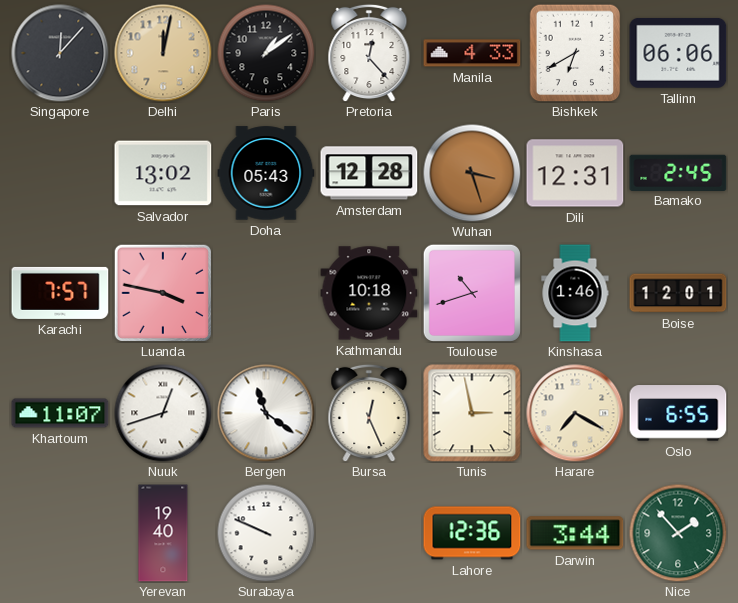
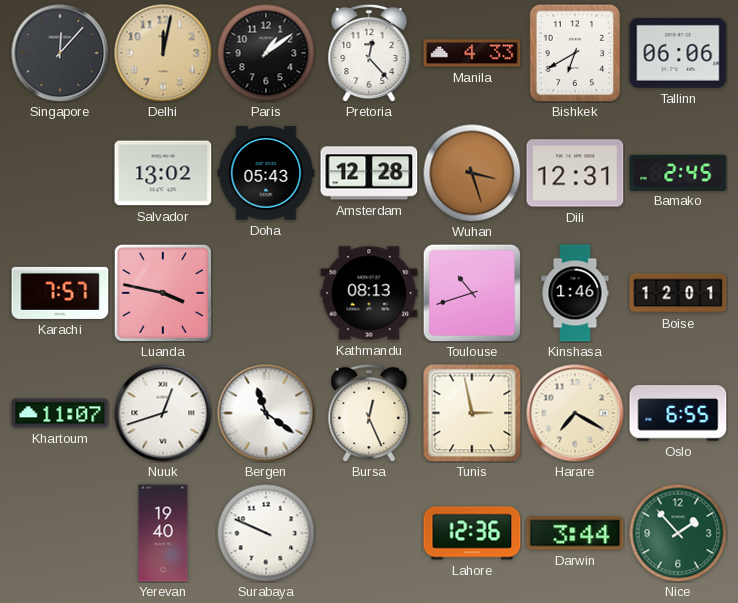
Kathmandu: 10:18 -> 08:13
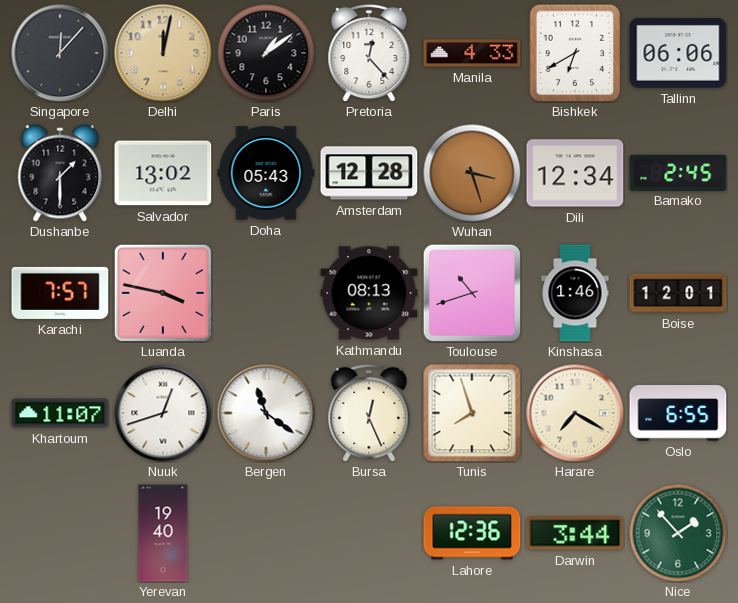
Dushanbe: none -> 1:30
Dili: 12:31 -> 12:34
Tunis: 2:58 -> 7:57
Surabaya: 9:49 -> none
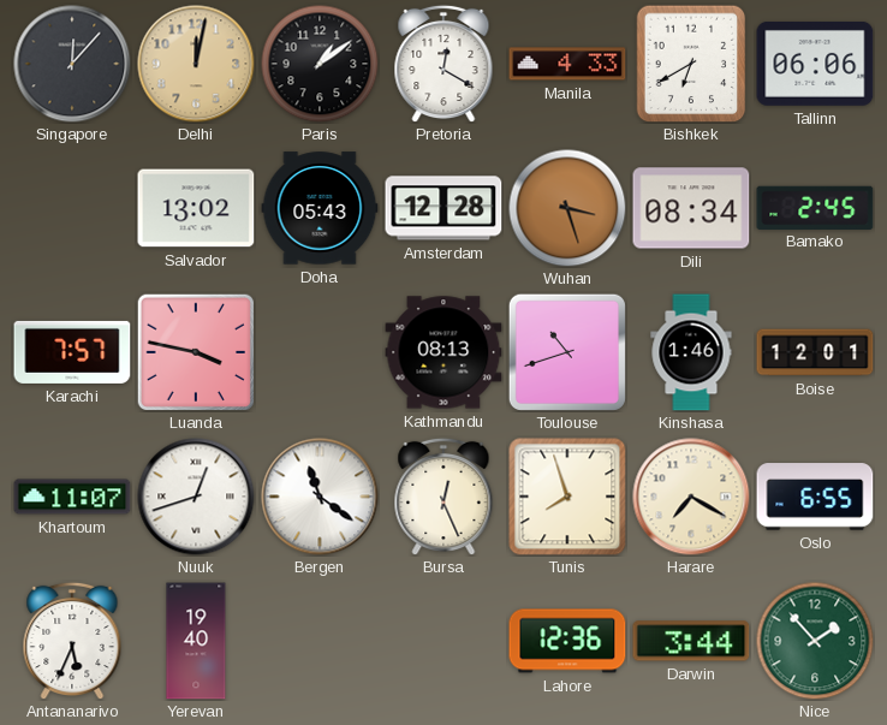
Pretoria: 12:23 -> 12:20
Dushanbe: 1:30 -> none
Dili: 12:34 -> 08:34
Antananarivo: none -> 5:34
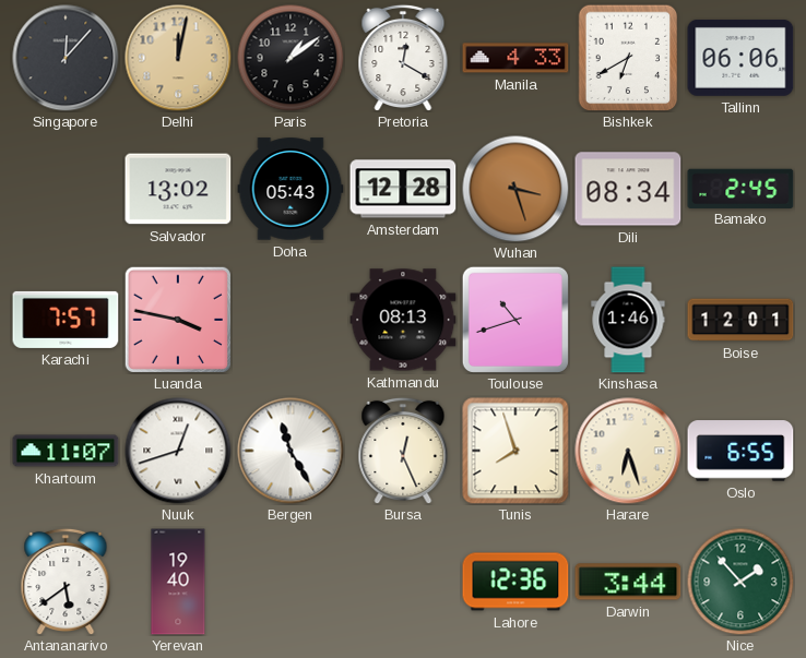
Bergen: 11:21 -> 11:25
Harare: 7:20 -> 6:27
Antananarivo: 5:34 -> 5:39
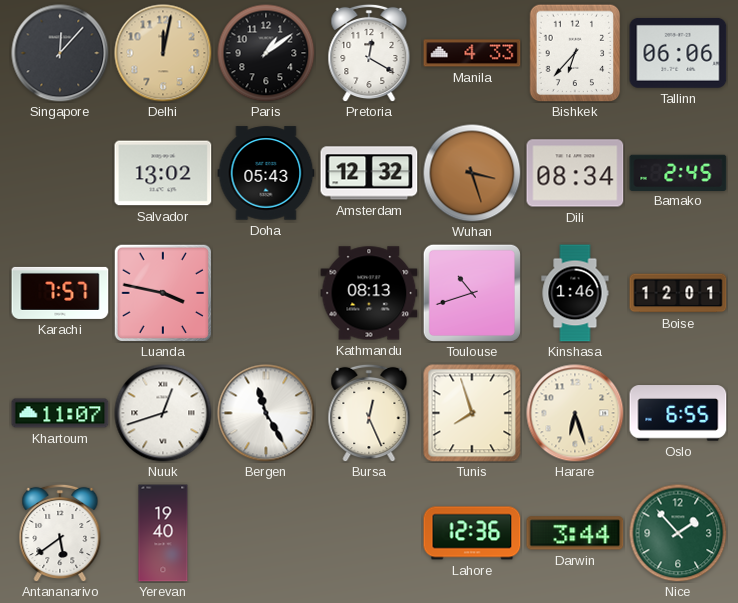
Bishkek: 6:40 -> 6:37
Amsterdam: 12:28 -> 12:32
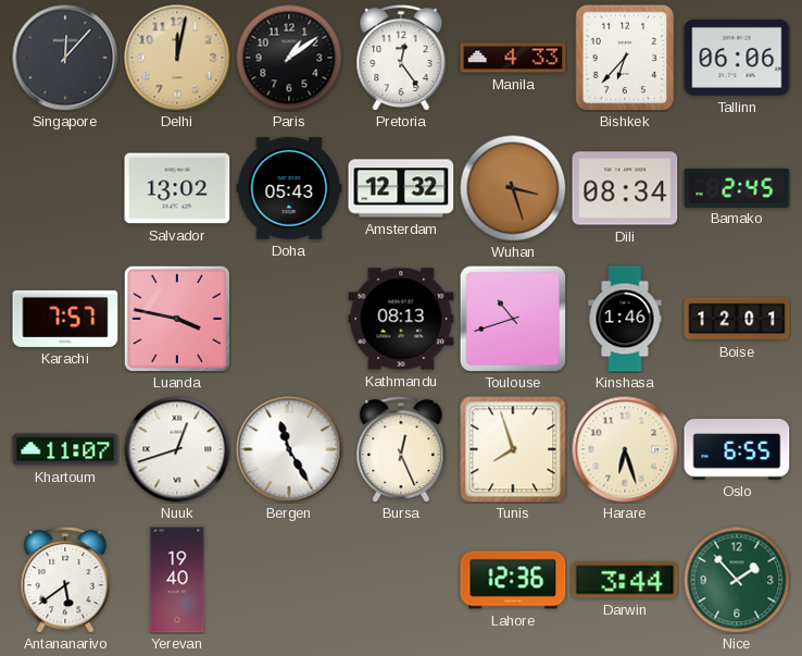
Pretoria: 12:20 -> 12:24
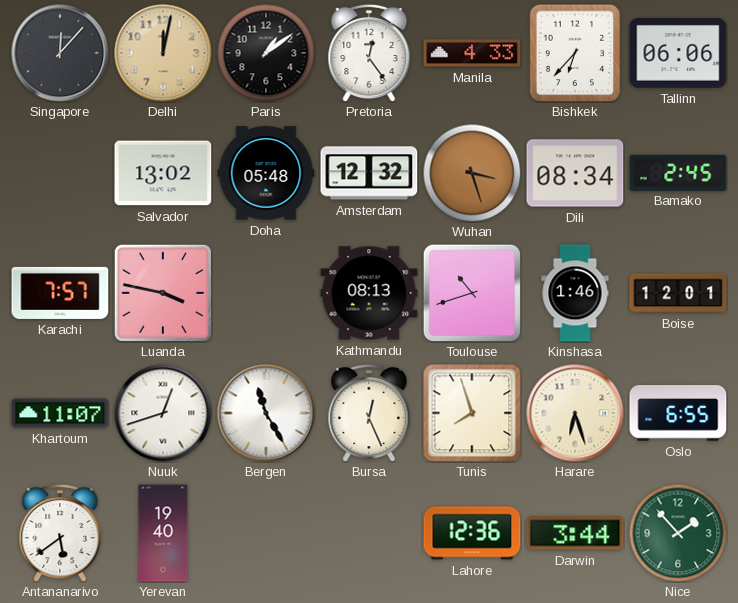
Doha: 05:43 -> 05:48
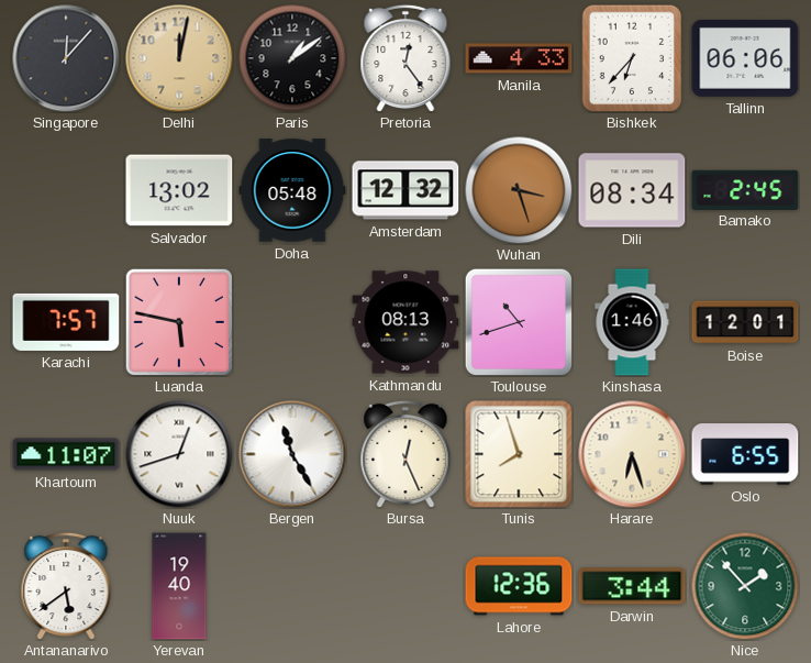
Luanda: 3:47 -> 5:47
